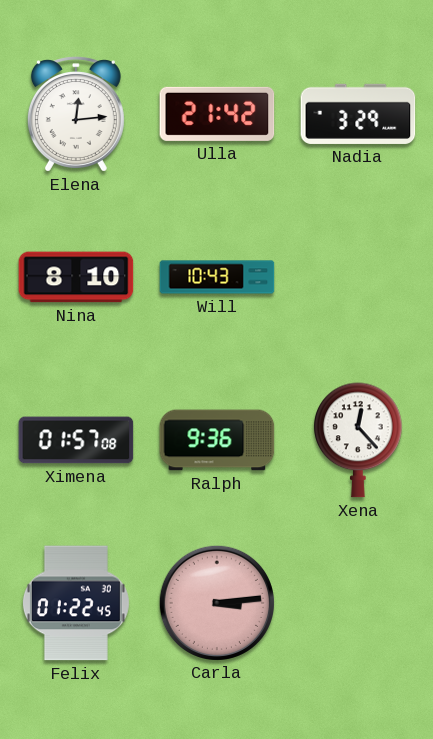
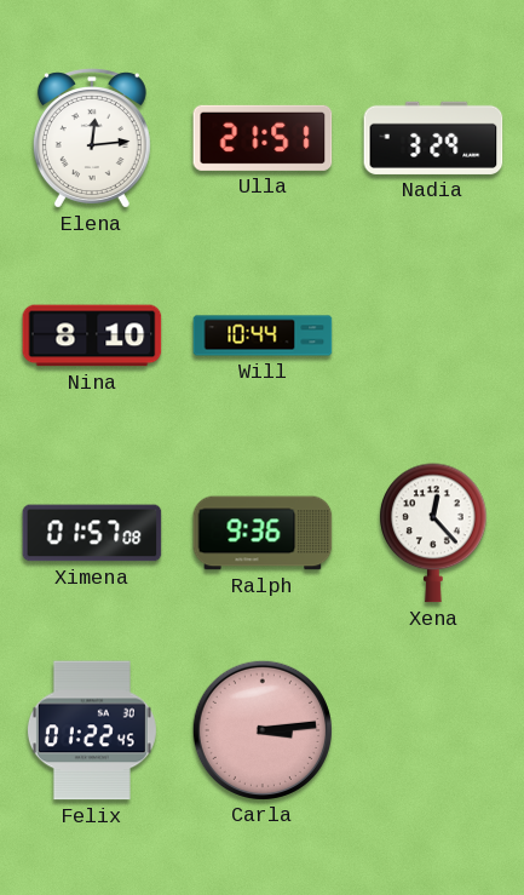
Ulla: 21:42 -> 21:51
Will: 10:43 -> 10:44
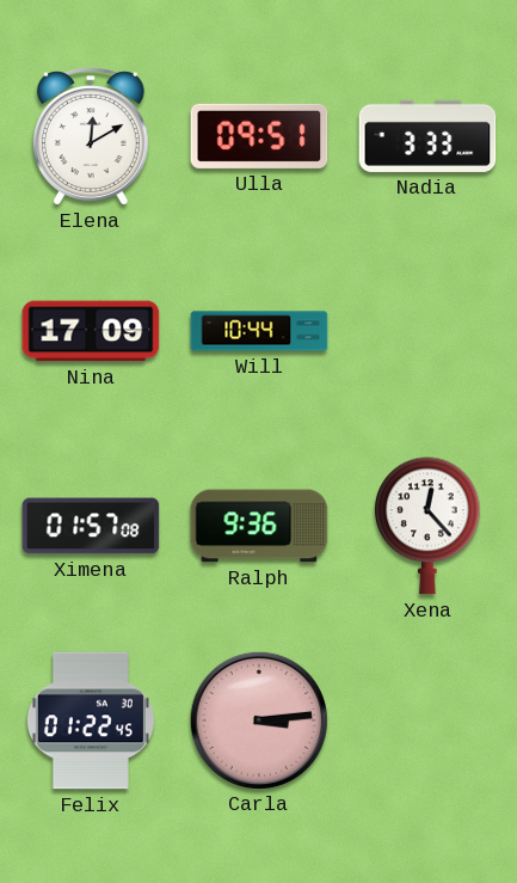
Elena: 12:14 -> 12:10
Ulla: 21:51 -> 09:51
Nadia: 3:29 -> 3:33
Nina: 8:10 -> 17:09
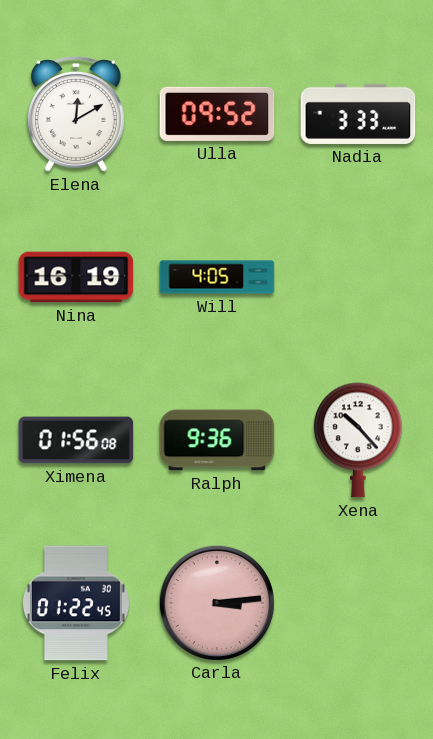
Ulla: 09:51 -> 09:52
Nina: 17:09 -> 16:19
Will: 10:44 -> 4:05
Ximena: 01:57 -> 01:56
Xena: 12:23 -> 10:23
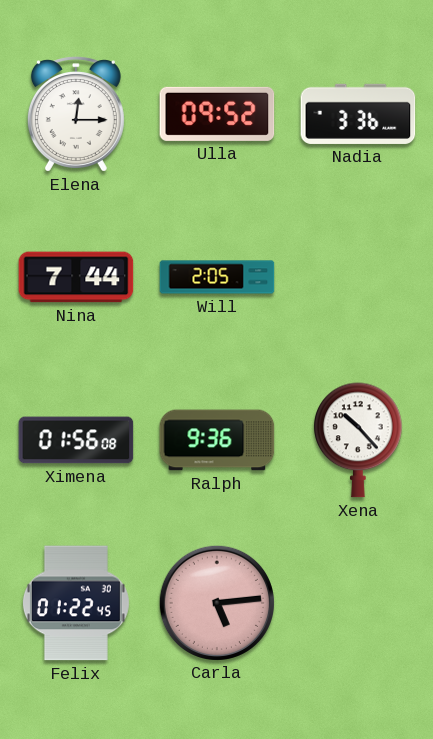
Elena: 12:10 -> 12:15
Nadia: 3:33 -> 3:36
Nina: 16:19 -> 7:44
Will: 4:05 -> 2:05
Carla: 3:14 -> 5:14
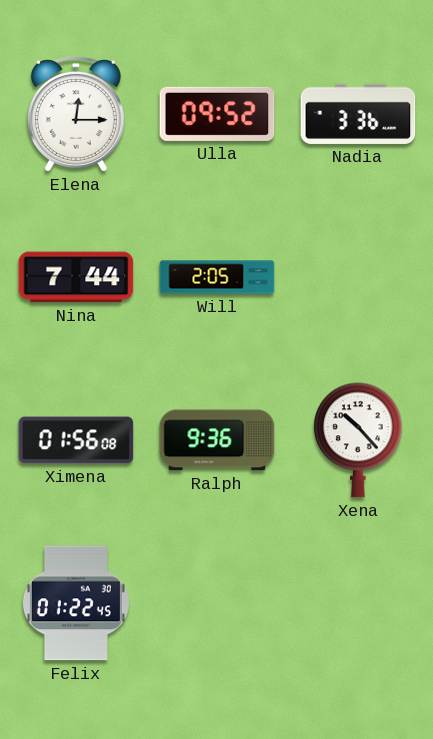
Carla: 5:14 -> none
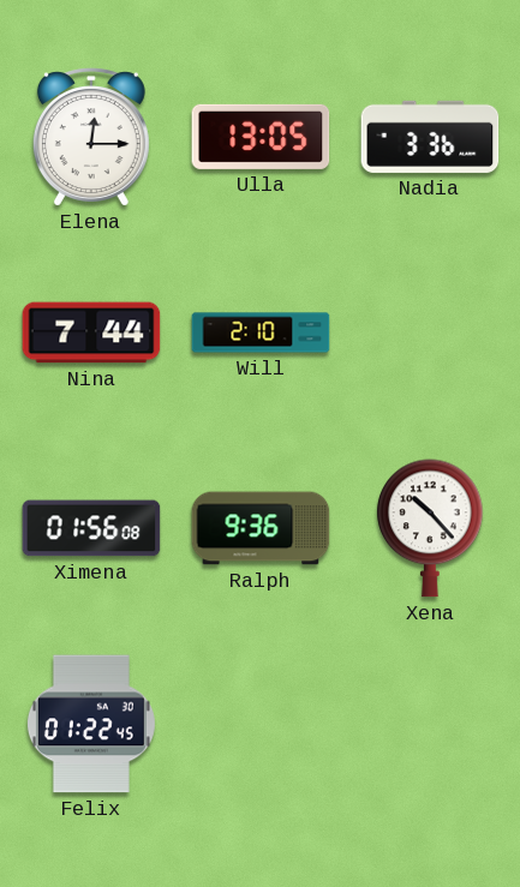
Ulla: 09:52 -> 13:05
Will: 2:05 -> 2:10
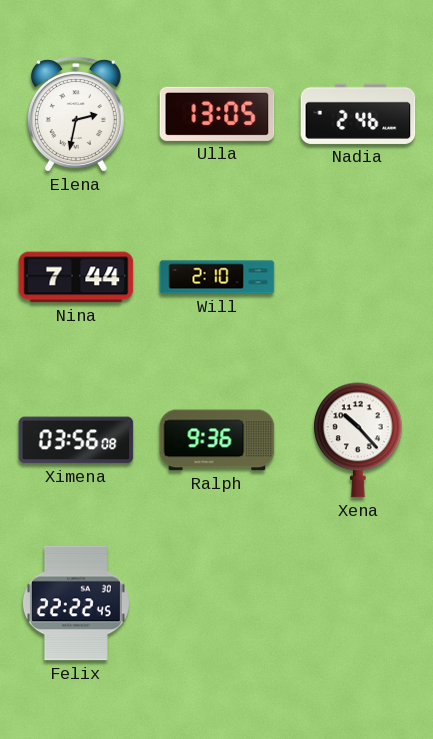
Elena: 12:15 -> 2:32
Nadia: 3:36 -> 2:46
Ximena: 01:56 -> 03:56
Felix: 01:22 -> 22:22
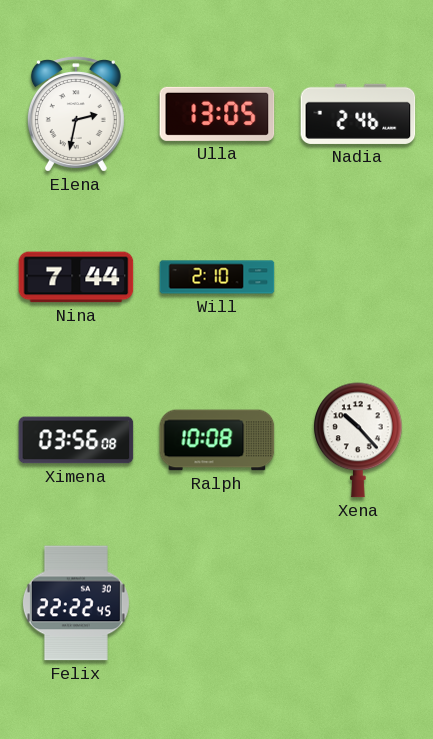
Ralph: 9:36 -> 10:08
